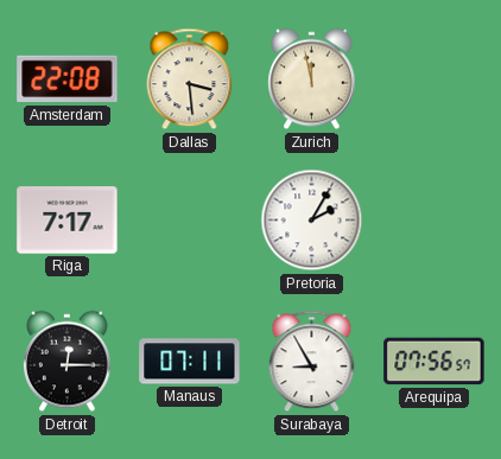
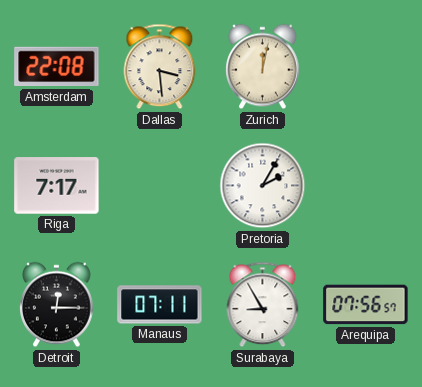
Zurich: 11:58 -> 12:02
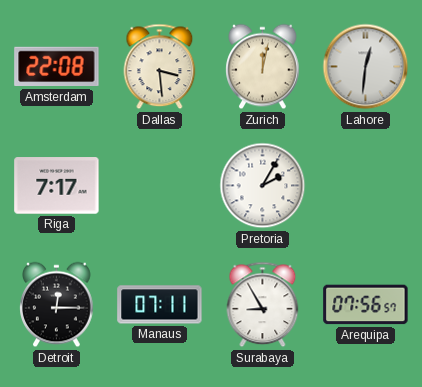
Lahore: none -> 12:31
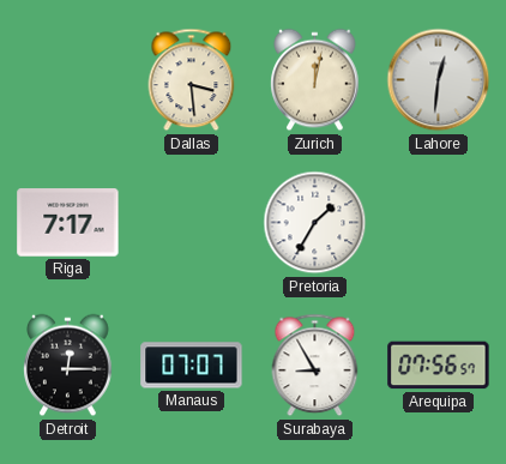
Amsterdam: 22:08 -> none
Pretoria: 2:05 -> 1:35
Manaus: 07:11 -> 07:07
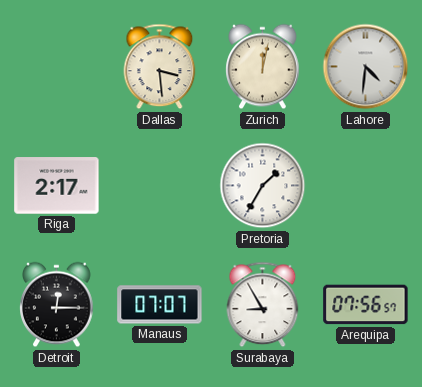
Lahore: 12:31 -> 4:31
Riga: 7:17 -> 2:17
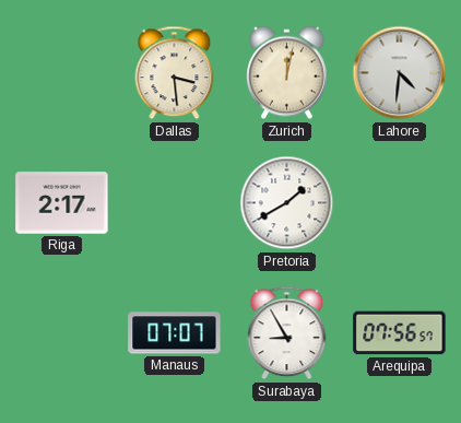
Pretoria: 1:35 -> 1:40
Detroit: 12:15 -> none
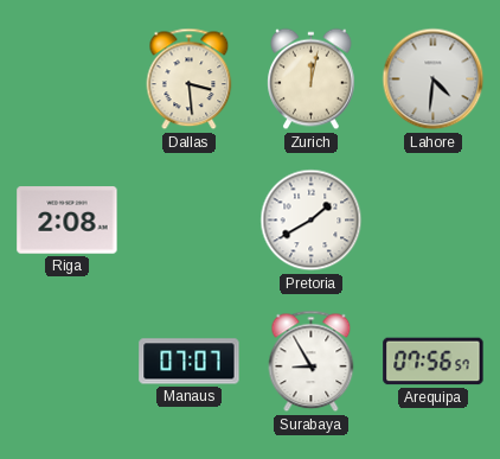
Riga: 2:17 -> 2:08
